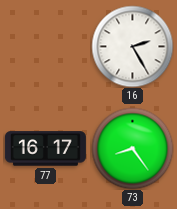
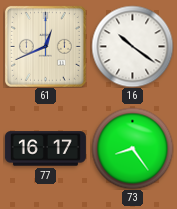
61: none -> 12:41
16: 2:25 -> 10:21
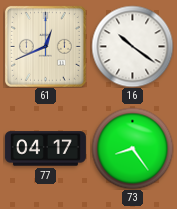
77: 16:17 -> 04:17
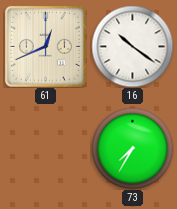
77: 04:17 -> none
73: 8:24 -> 7:35
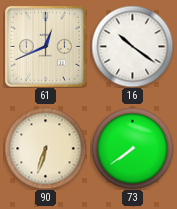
90: none -> 6:33
73: 7:35 -> 7:39
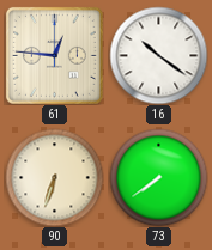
61: 12:41 -> 12:46
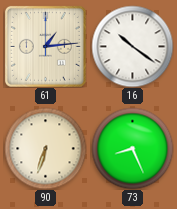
61: 12:46 -> 1:14
73: 7:39 -> 8:26
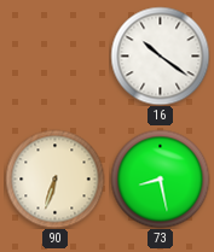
61: 1:14 -> none
73: 8:26 -> 8:28
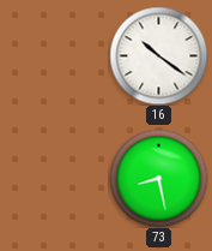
90: 6:33 -> none
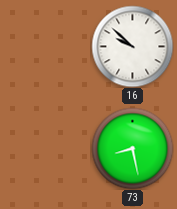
16: 10:21 -> 9:52
